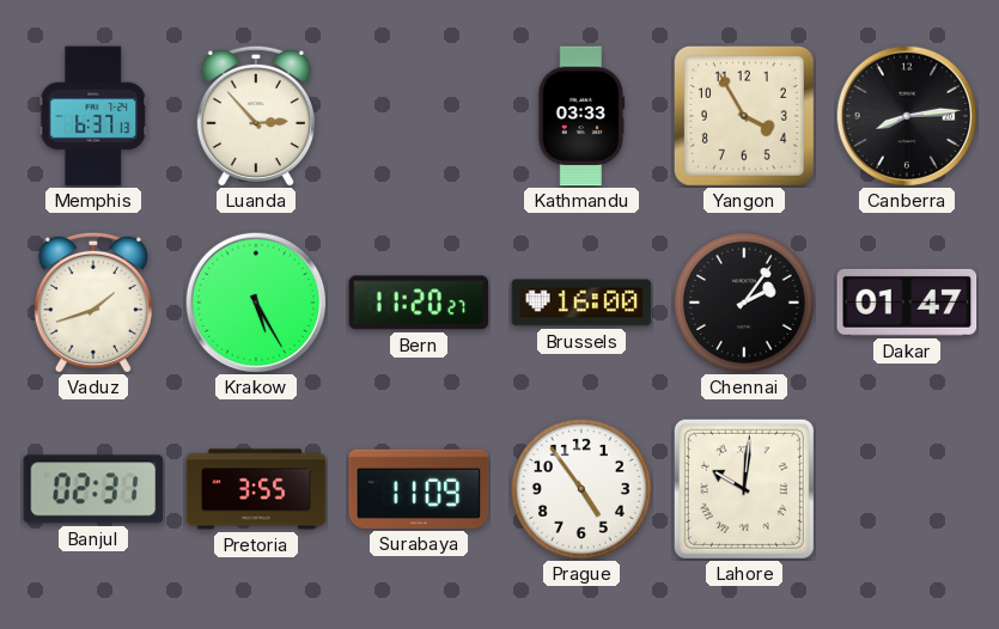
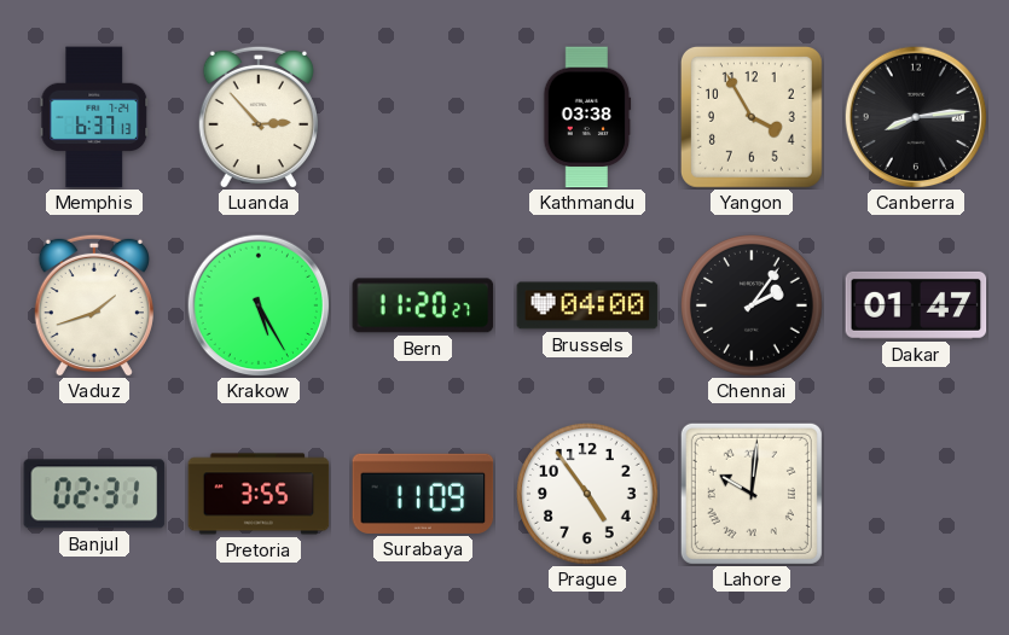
Kathmandu: 03:33 -> 03:38
Brussels: 16:00 -> 04:00
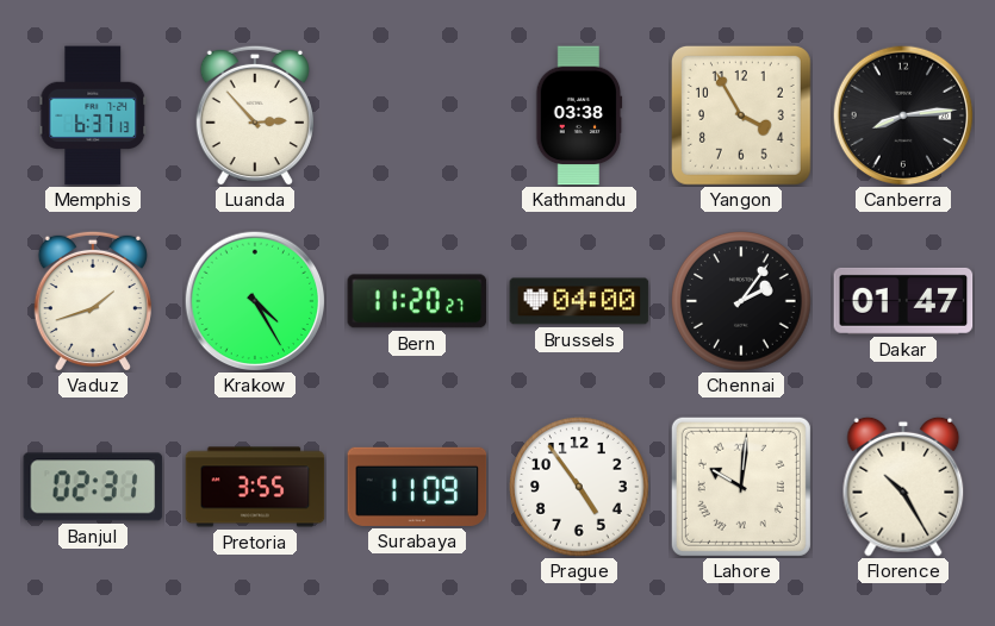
Krakow: 5:25 -> 4:25
Florence: none -> 10:25
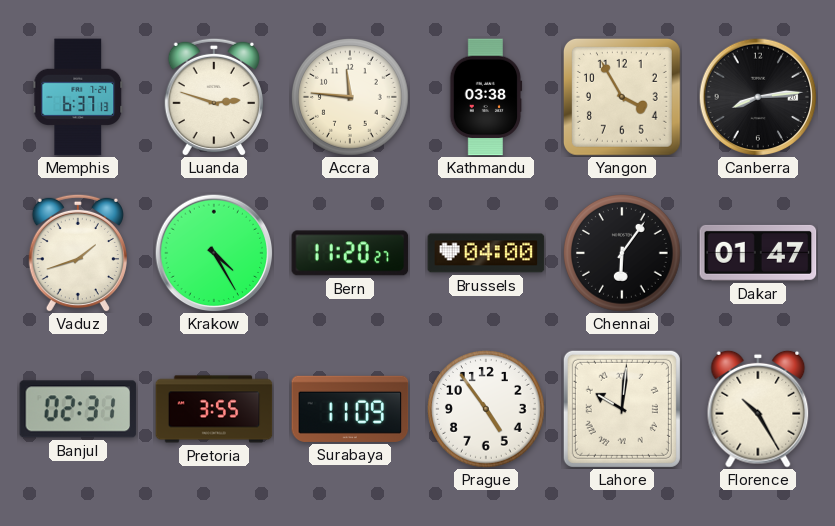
Luanda: 2:53 -> 2:48
Accra: none -> 11:46
Chennai: 2:06 -> 6:06
